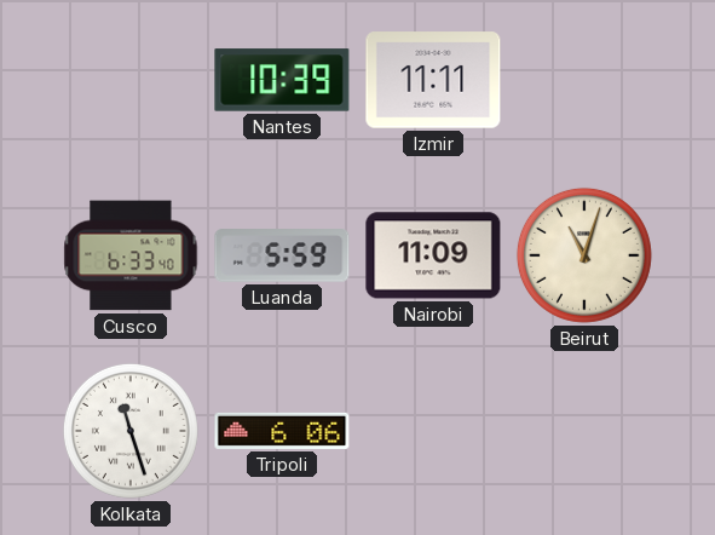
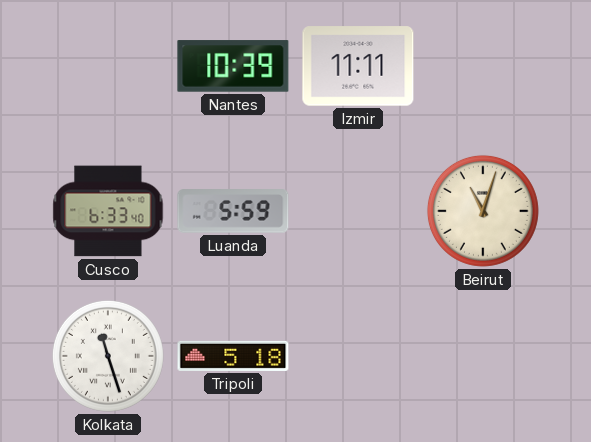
Nairobi: 11:09 -> none
Tripoli: 6:06 -> 5:18
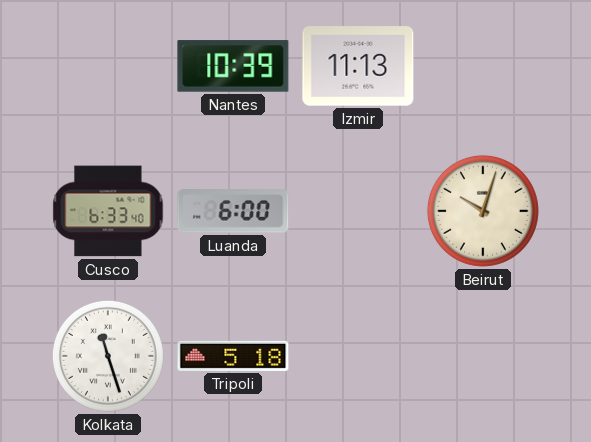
Izmir: 11:11 -> 11:13
Luanda: 5:59 -> 6:00
Beirut: 11:03 -> 10:03
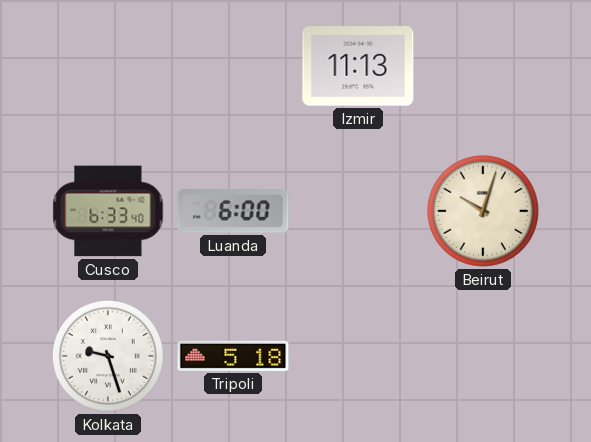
Nantes: 10:39 -> none
Kolkata: 11:27 -> 9:27
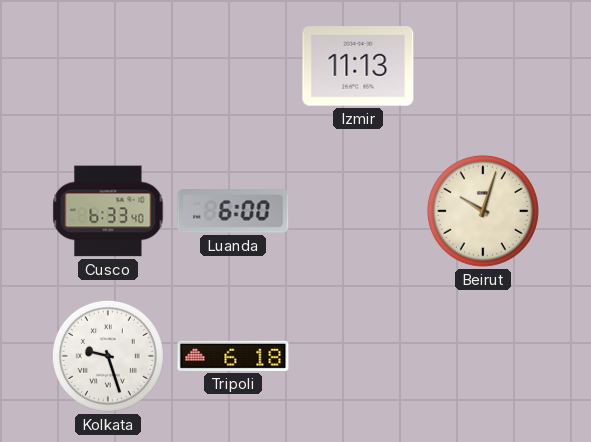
Tripoli: 5:18 -> 6:18
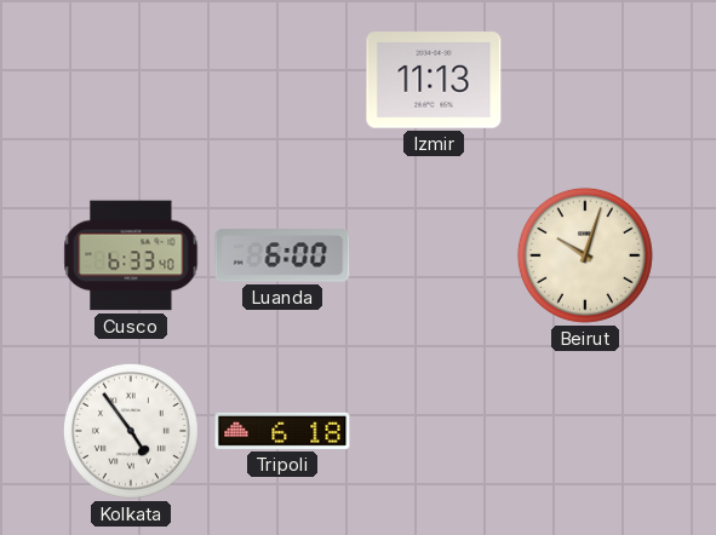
Kolkata: 9:27 -> 4:54
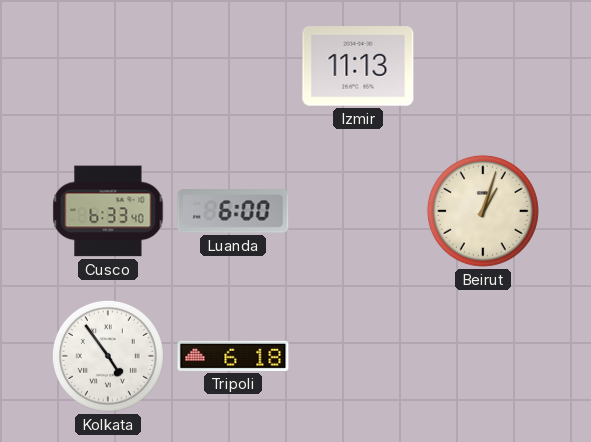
Beirut: 10:03 -> 1:03
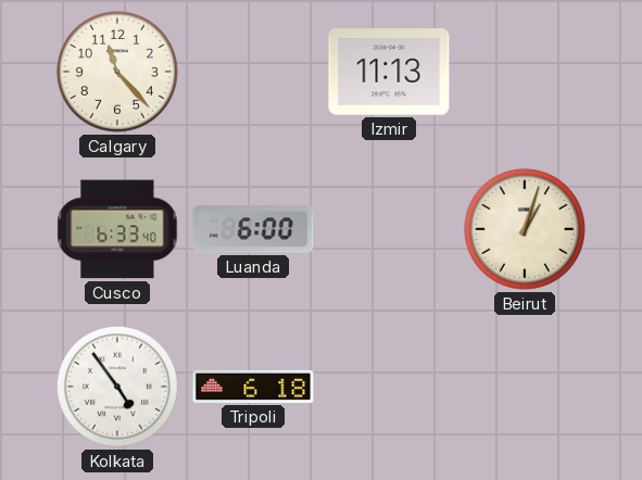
Calgary: none -> 11:23
